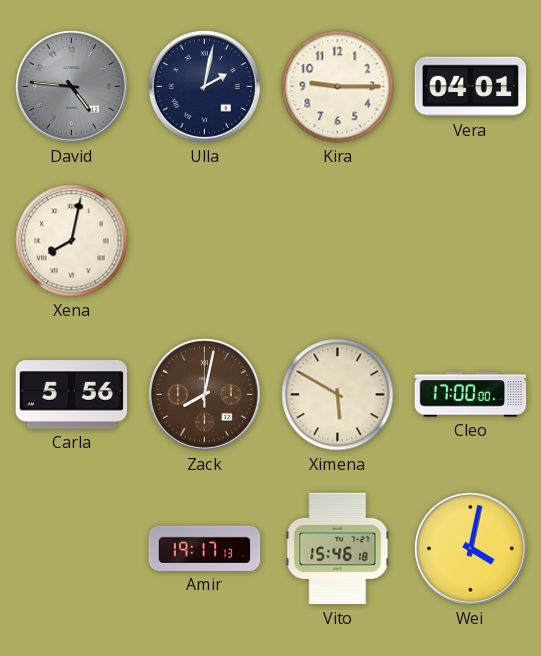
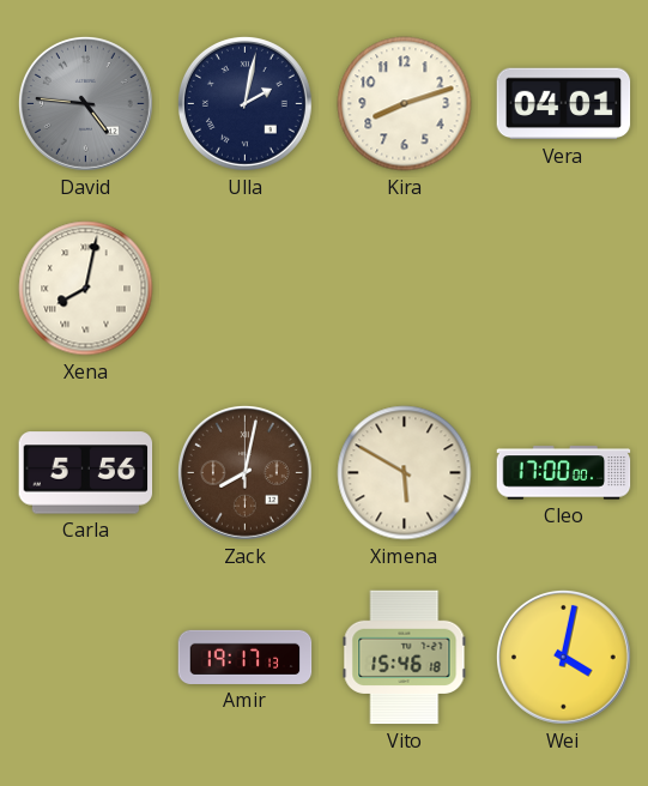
Kira: 9:15 -> 8:12
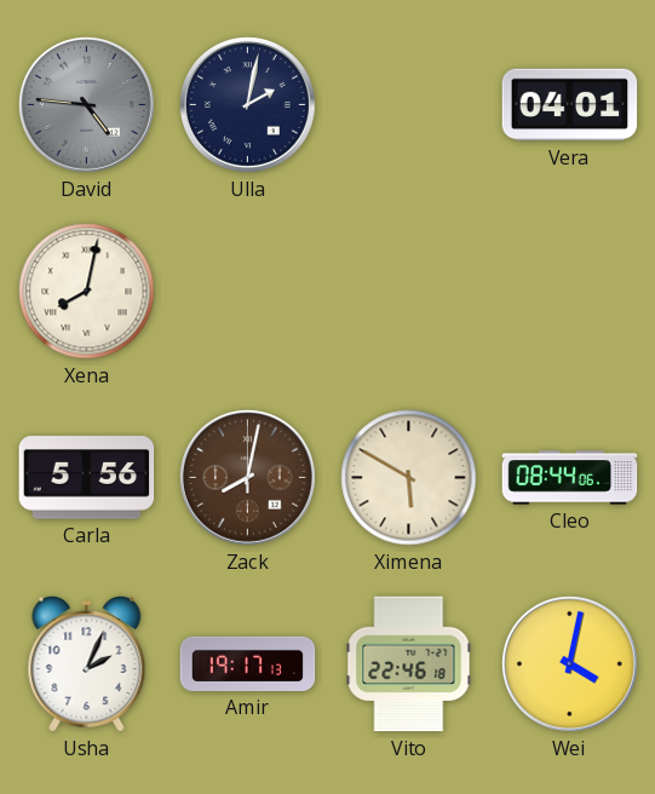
Kira: 8:12 -> none
Cleo: 17:00 -> 08:44
Usha: none -> 2:04
Vito: 15:46 -> 22:46
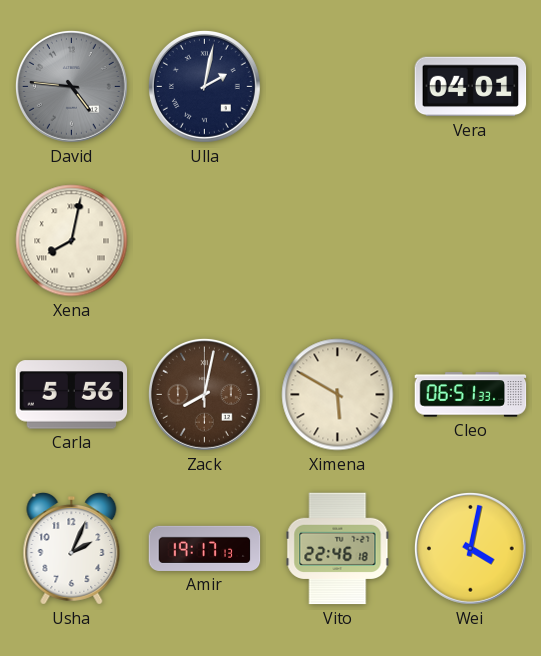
Cleo: 08:44 -> 06:51
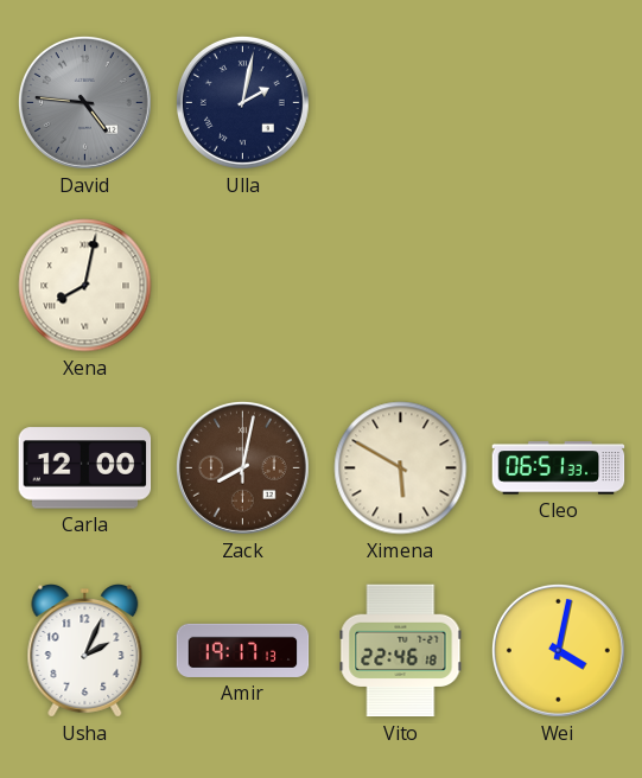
Vera: 04:01 -> none
Carla: 5:56 -> 12:00
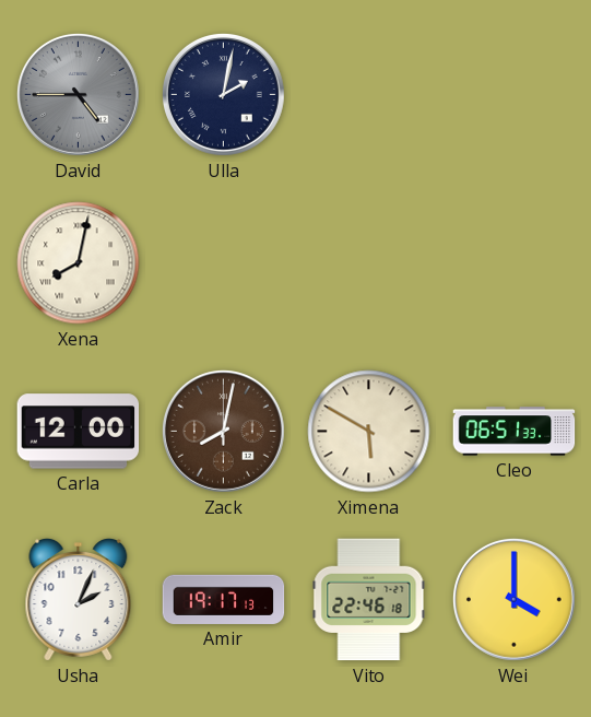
David: 4:46 -> 4:45
Wei: 4:02 -> 4:00
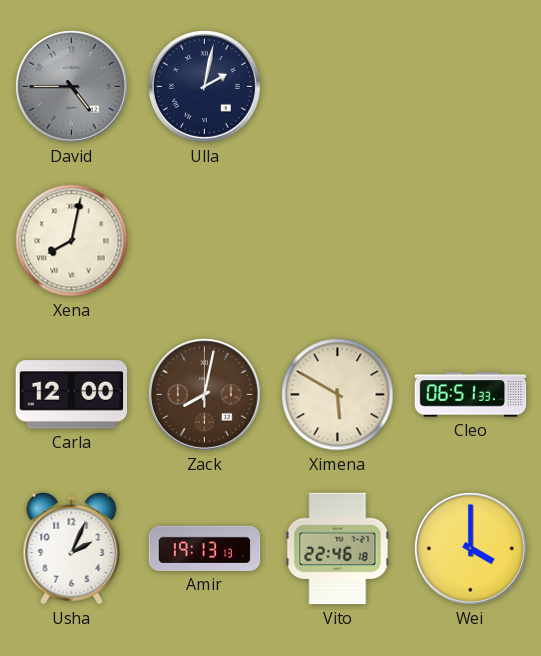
Amir: 19:17 -> 19:13
